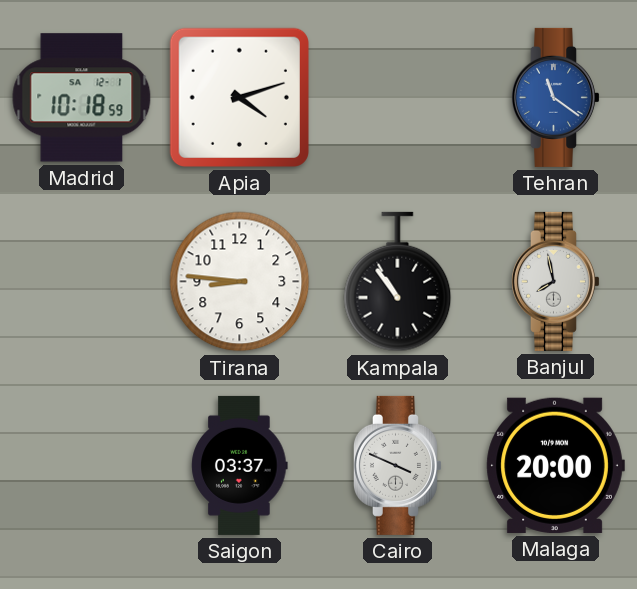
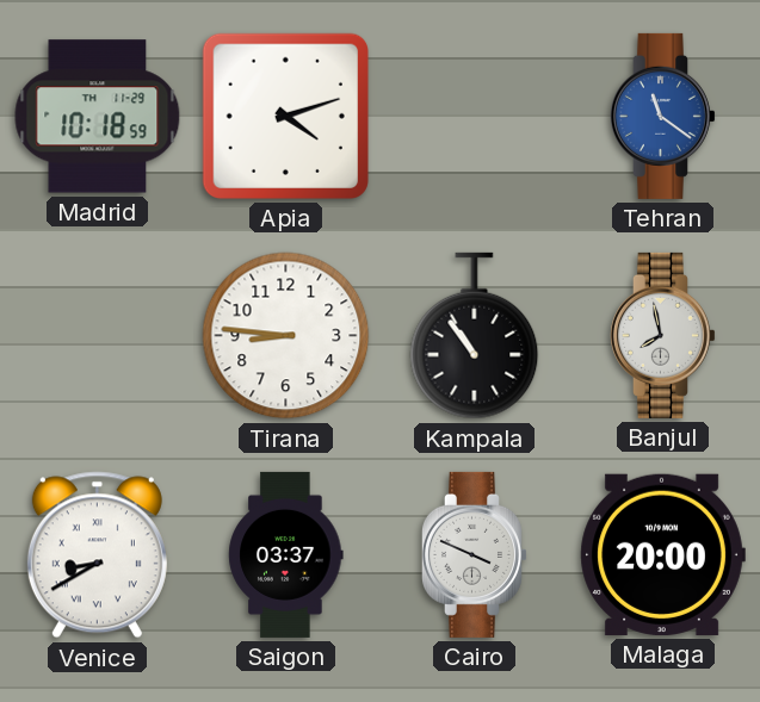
Madrid date: SA 12-1 -> TH 11-29
Venice: none -> 8:40
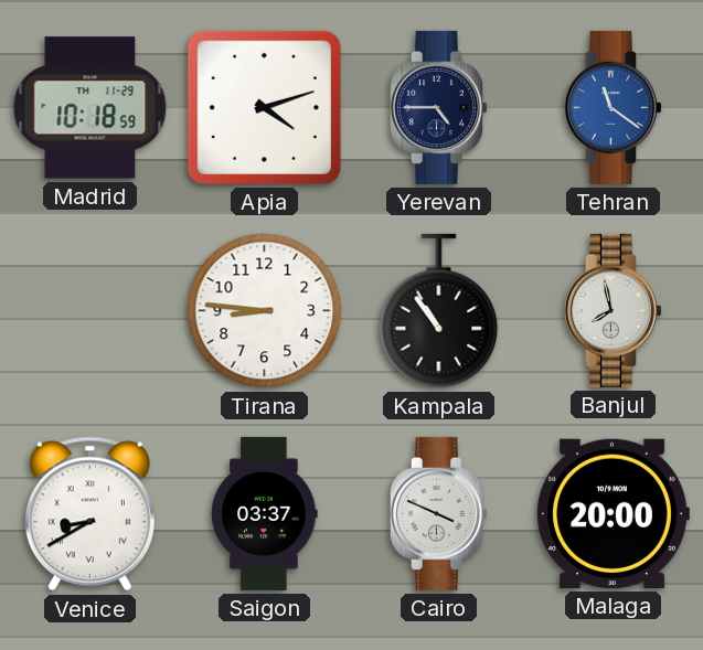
Yerevan: none -> 4:45
